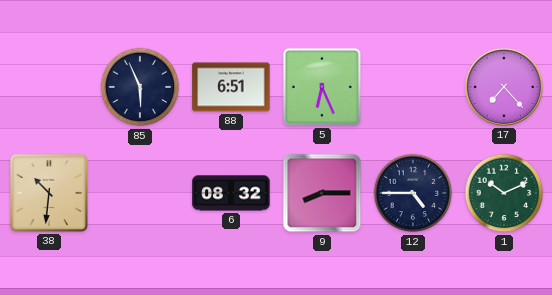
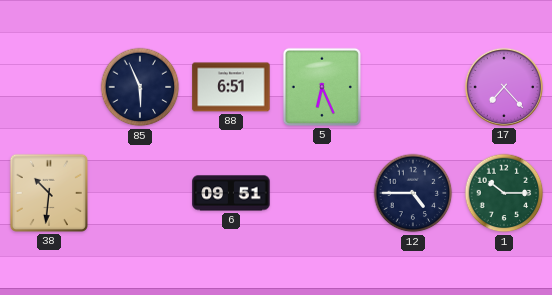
6: 08:32 -> 09:51
9: 8:15 -> none
1: 10:11 -> 10:15
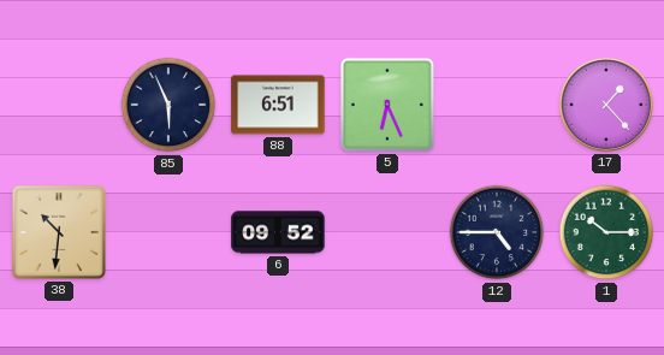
17: 7:23 -> 1:23
6: 09:51 -> 09:52
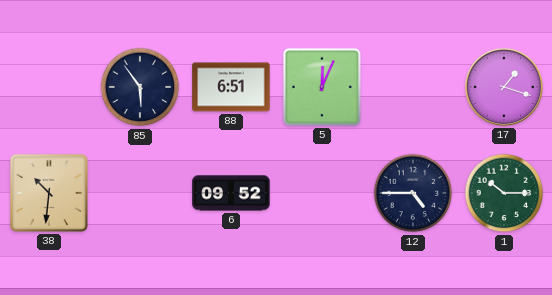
85: 5:56 -> 5:54
5: 6:26 -> 12:04
17: 1:23 -> 1:18
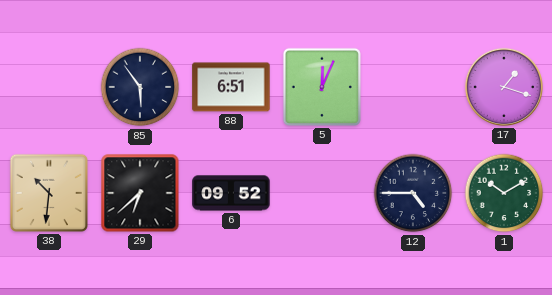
29: none -> 6:38
1: 10:15 -> 10:10
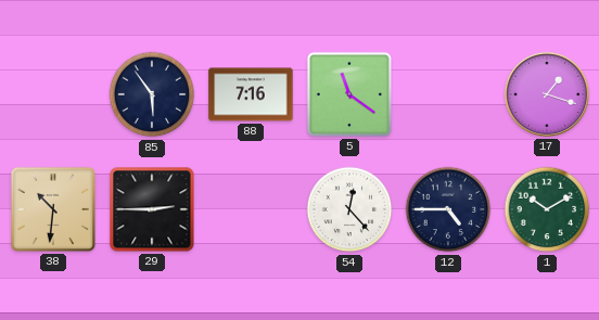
88: 6:51 -> 7:16
5: 12:04 -> 11:21
29: 6:38 -> 2:45
6: 09:52 -> none
54: none -> 12:23
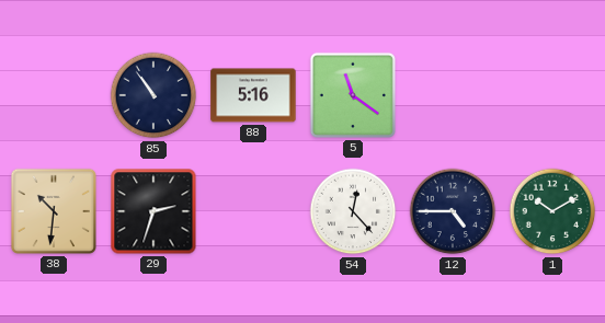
85: 5:54 -> 10:54
88: 7:16 -> 5:16
17: 1:18 -> none
29: 2:45 -> 2:33
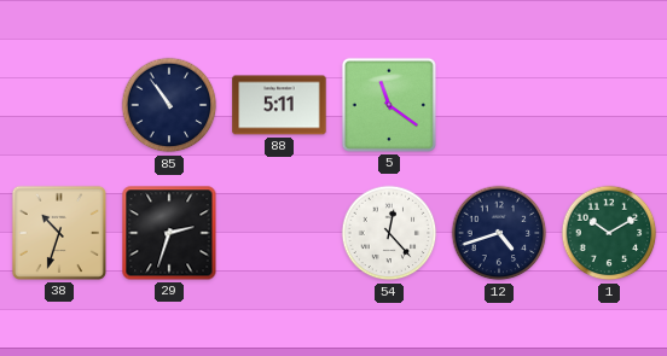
88: 5:16 -> 5:11
38: 10:31 -> 10:33
12: 4:45 -> 4:42
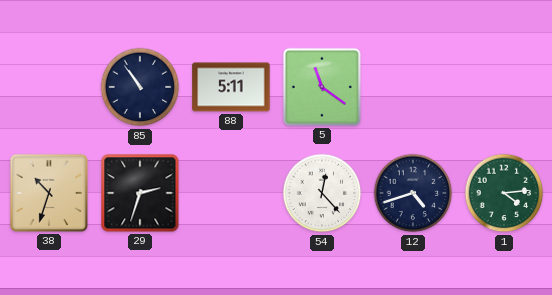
1: 10:10 -> 4:14
